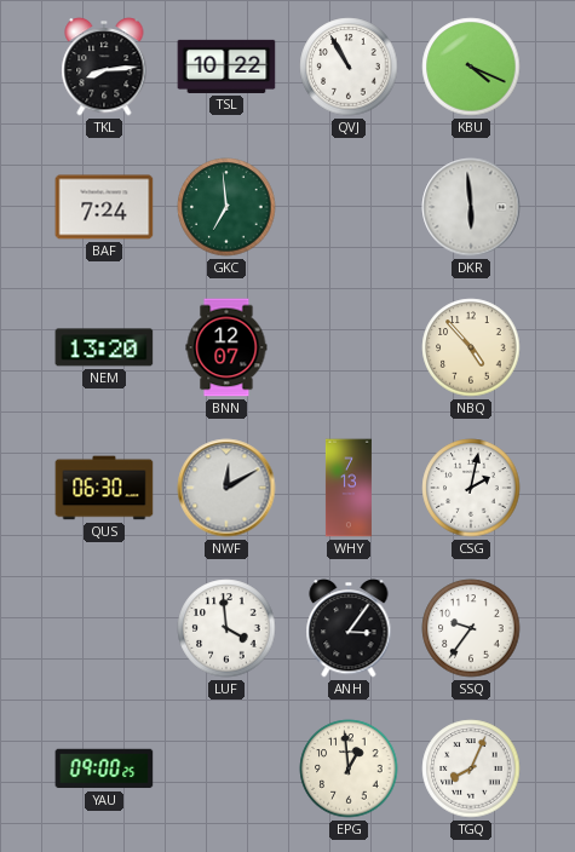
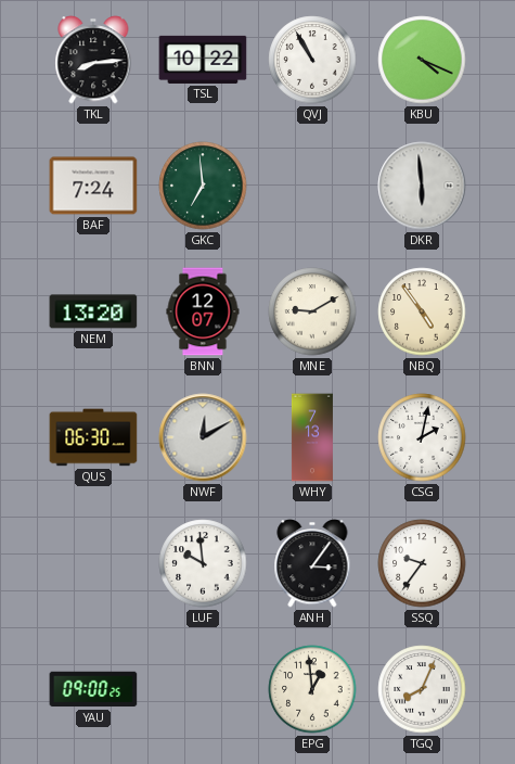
MNE: none -> 9:10
NBQ: 4:53 -> 4:54
LUF: 3:59 -> 9:59
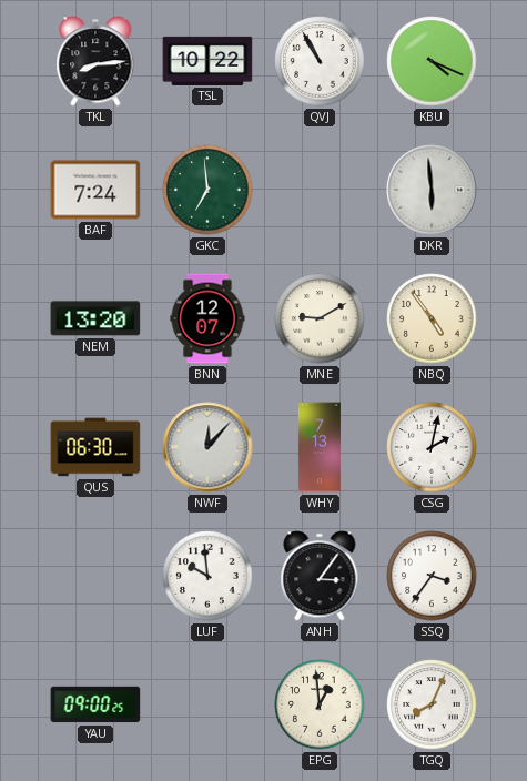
NWF: 12:10 -> 12:07
SSQ: 9:36 -> 3:36
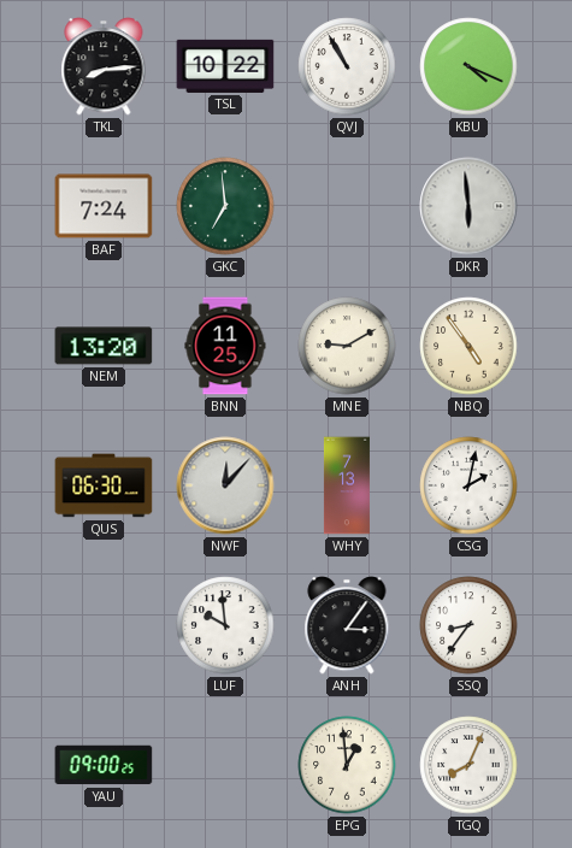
BNN: 12:07 -> 11:25
SSQ: 3:36 -> 8:36
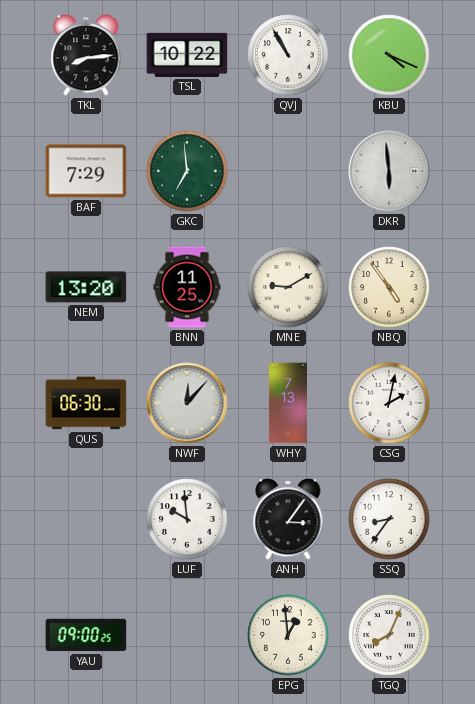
BAF: 7:24 -> 7:29
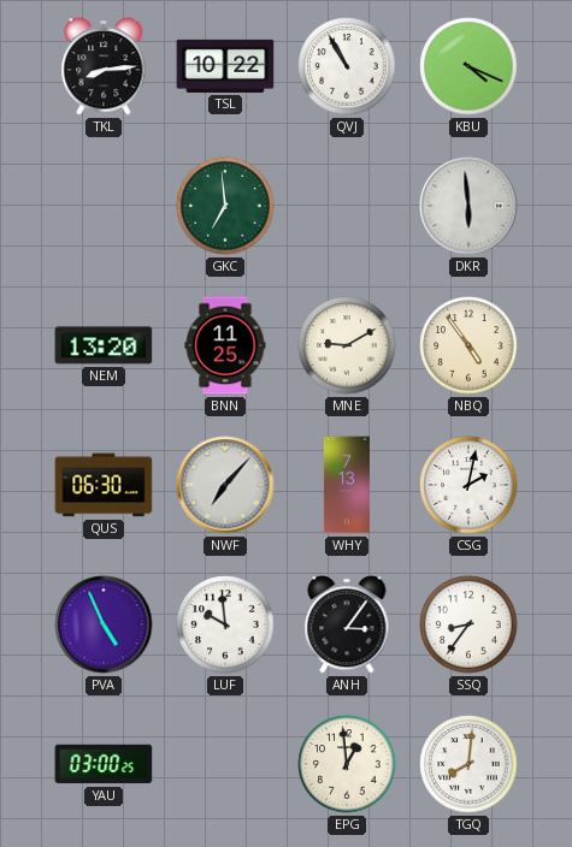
BAF: 7:29 -> none
NWF: 12:07 -> 7:07
PVA: none -> 4:56
YAU: 09:00 -> 03:00
TGQ: 8:04 -> 8:01
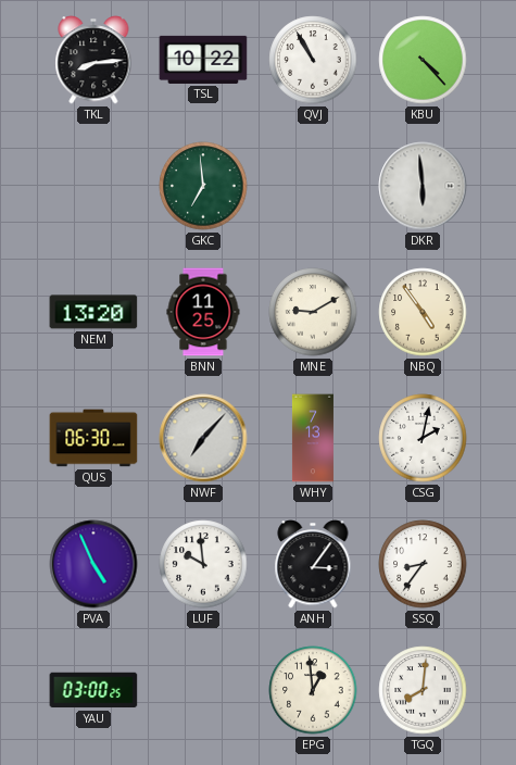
KBU: 4:19 -> 4:23
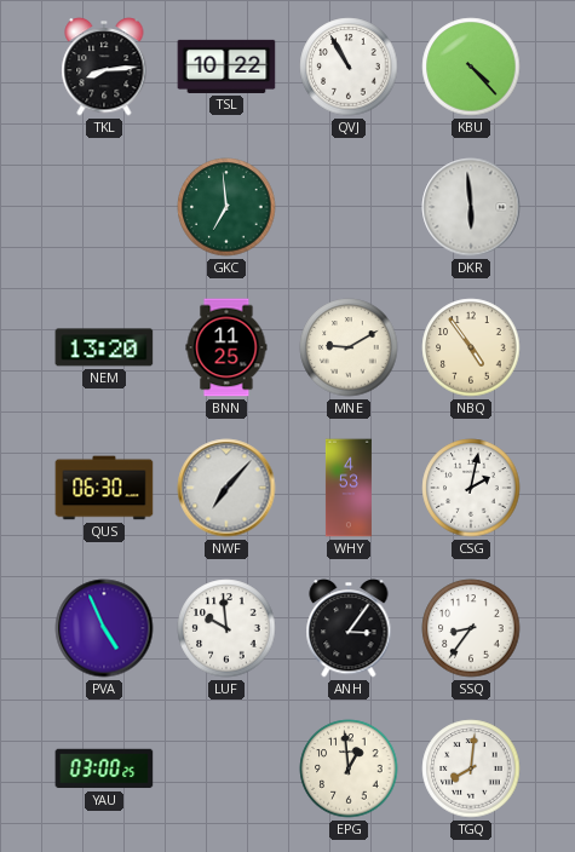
WHY: 7:13 -> 4:53
